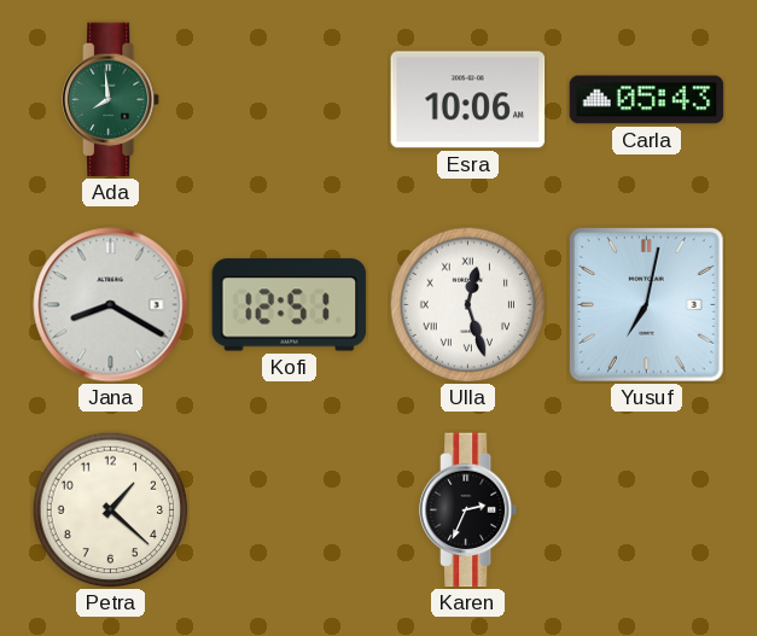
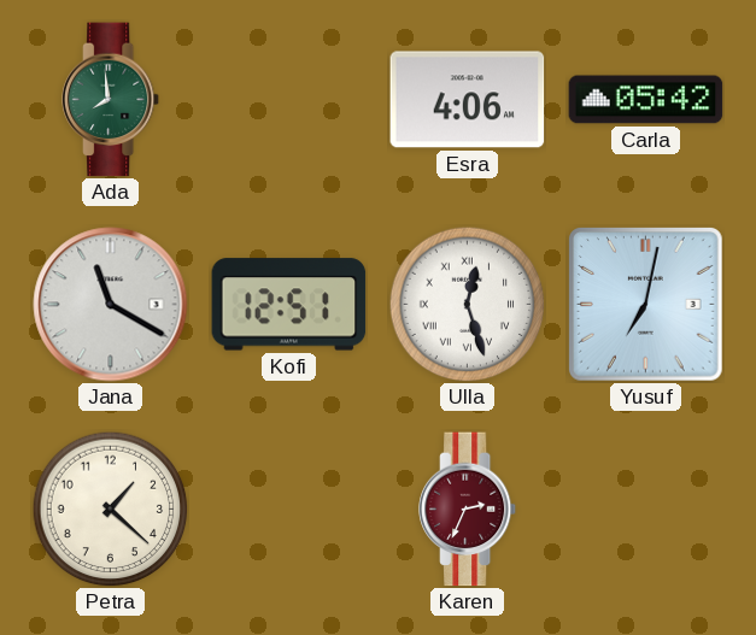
Esra: 10:06 -> 4:06
Carla: 05:43 -> 05:42
Jana: 8:20 -> 11:20
Karen dial: black -> burgundy
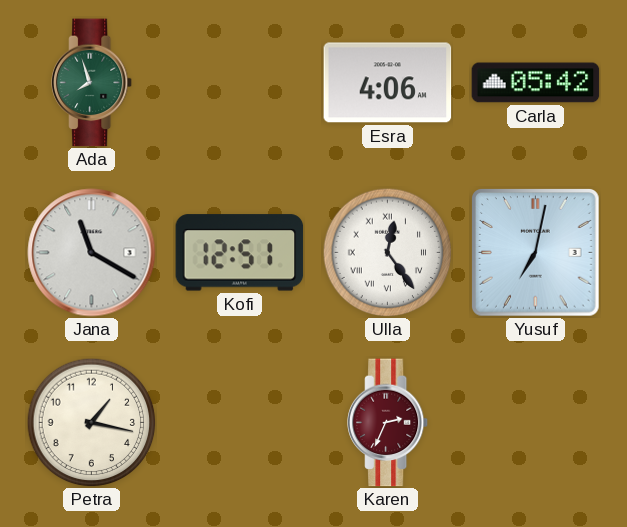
Ada: 7:59 -> 7:57
Ulla: 12:27 -> 12:24
Petra: 1:22 -> 1:17
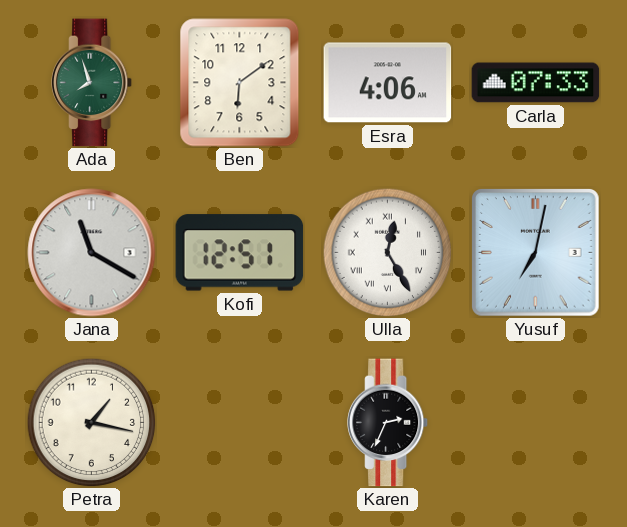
Ben: none -> 6:09
Carla: 05:42 -> 07:33
Ulla: 12:24 -> 12:25
Karen dial: burgundy -> black
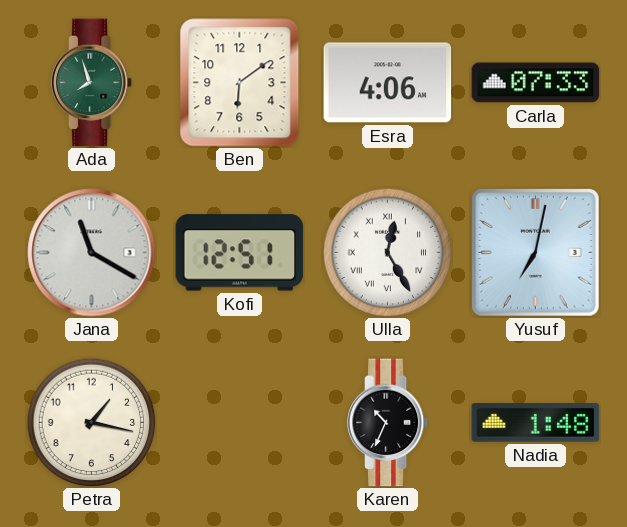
Karen: 2:34 -> 10:34
Nadia: none -> 1:48
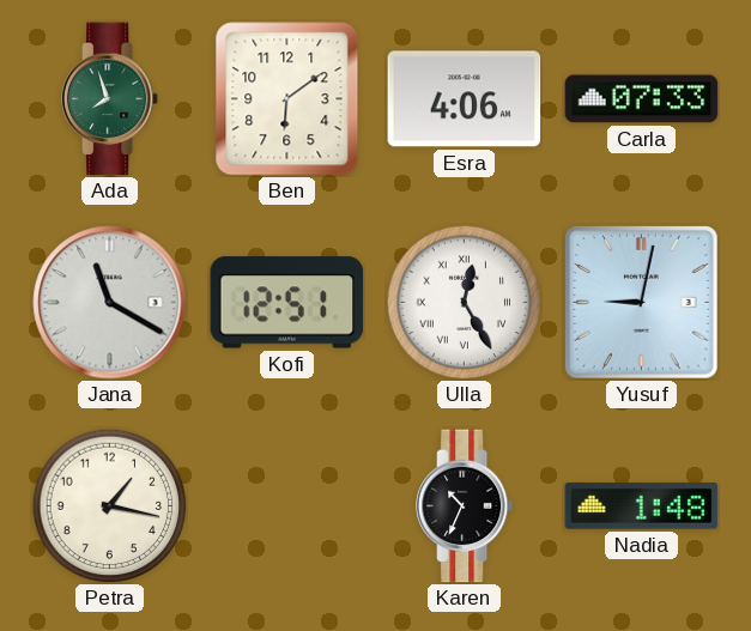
Yusuf: 7:02 -> 9:02
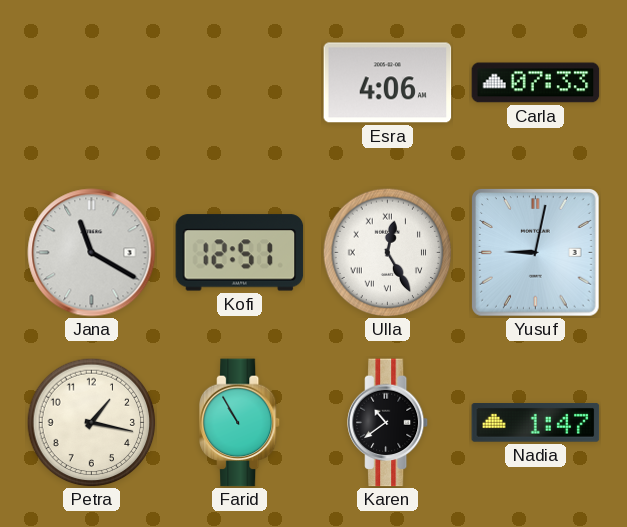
Ada: 7:57 -> none
Ben: 6:09 -> none
Farid: none -> 10:55
Karen: 10:34 -> 10:39
Nadia: 1:48 -> 1:47
